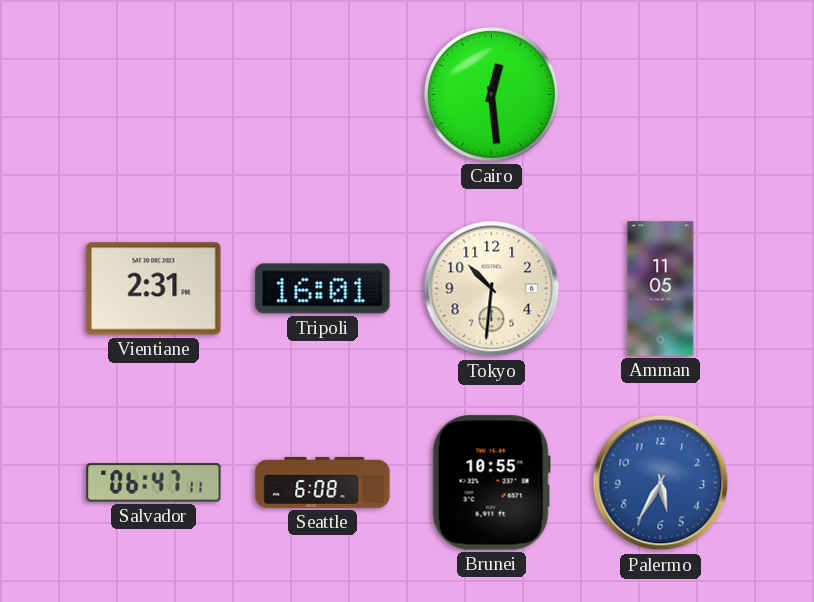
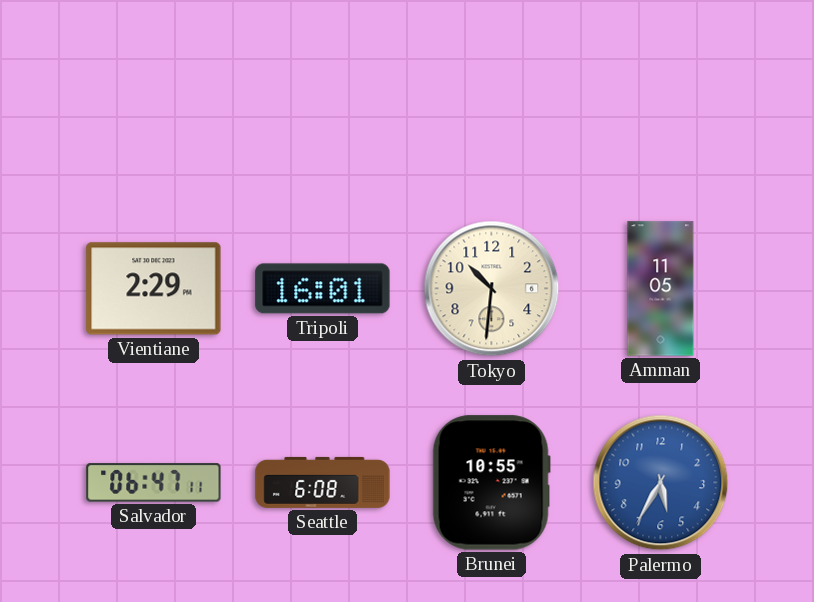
Cairo: 12:29 -> none
Vientiane: 2:31 -> 2:29
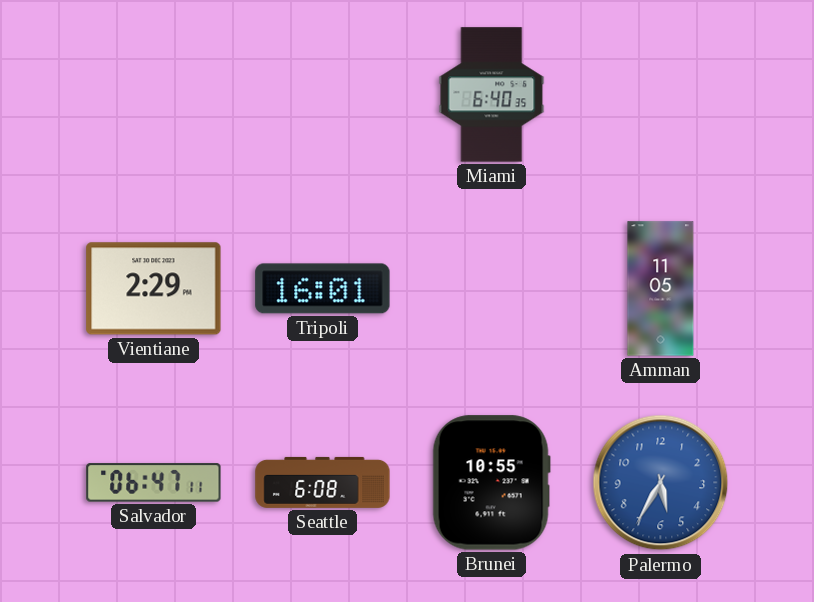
Miami: none -> 6:40
Tokyo: 10:31 -> none
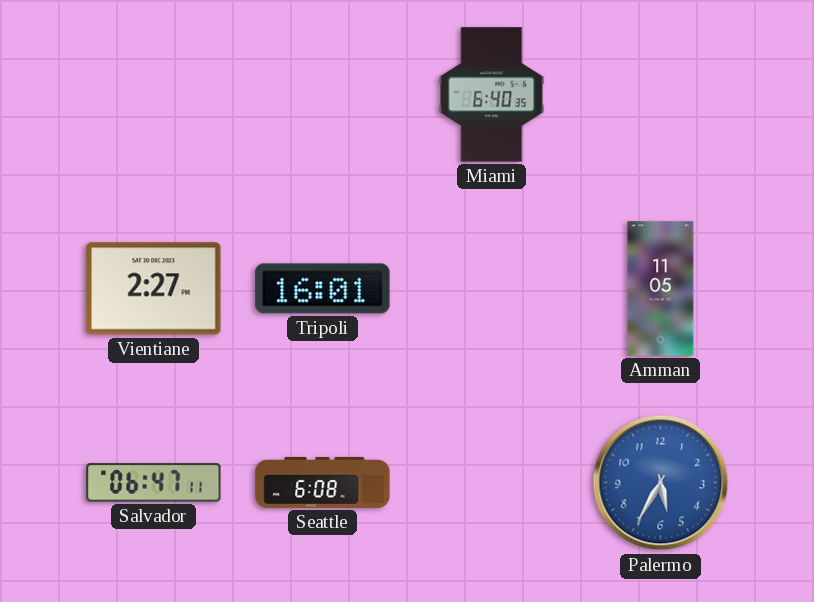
Vientiane: 2:29 -> 2:27
Brunei: 10:55 -> none
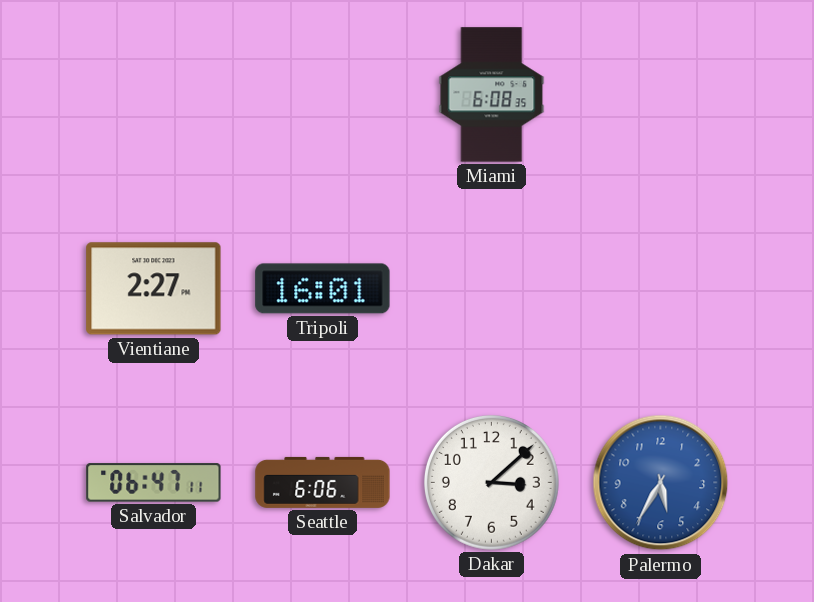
Miami: 6:40 -> 6:08
Amman: 11:05 -> none
Seattle: 6:08 -> 6:06
Dakar: none -> 3:08
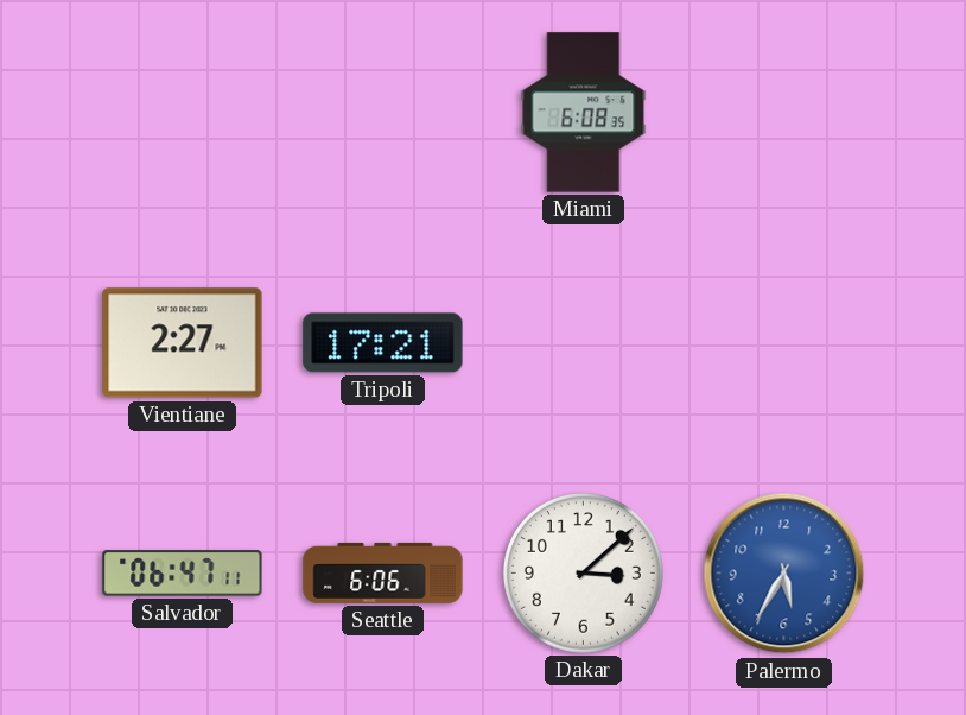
Tripoli: 16:01 -> 17:21
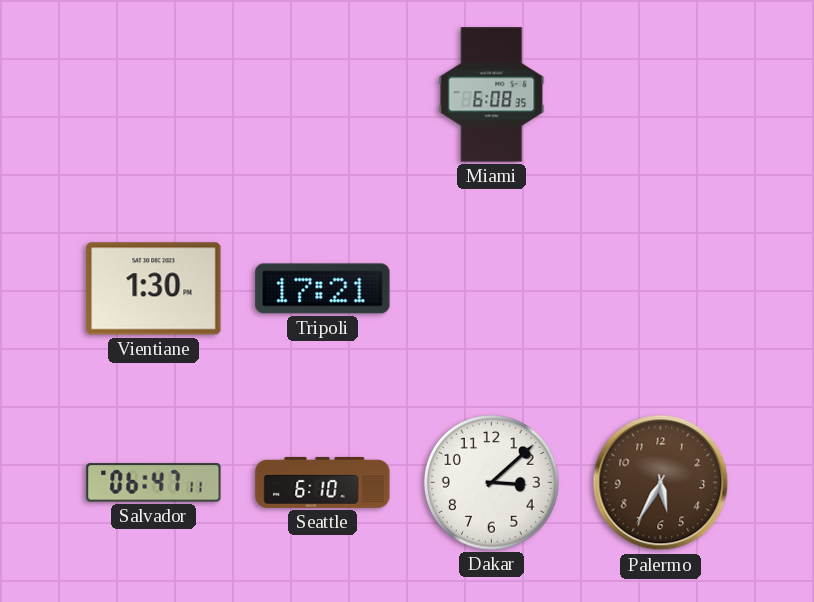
Vientiane: 2:27 -> 1:30
Seattle: 6:06 -> 6:10
Palermo dial: blue -> brown
